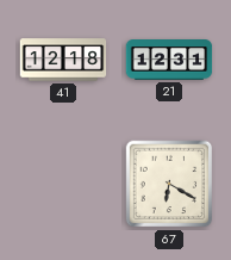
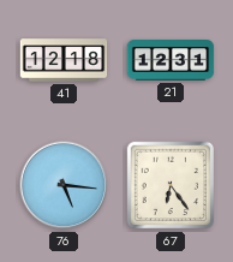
76: none -> 5:16
67: 6:20 -> 6:24
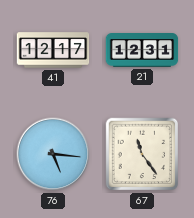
41: 12:18 -> 12:17
67: 6:24 -> 11:24
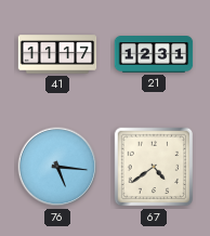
41: 12:17 -> 11:17
67: 11:24 -> 4:39
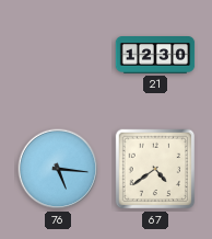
41: 11:17 -> none
21: 12:31 -> 12:30
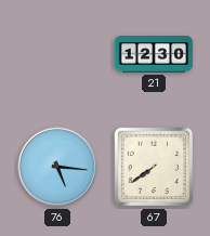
67: 4:39 -> 7:39
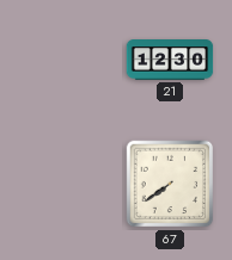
76: 5:16 -> none
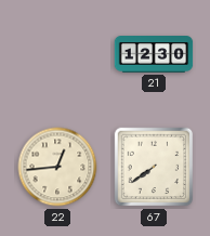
22: none -> 12:44
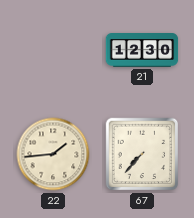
22: 12:44 -> 1:44
67: 7:39 -> 7:37
